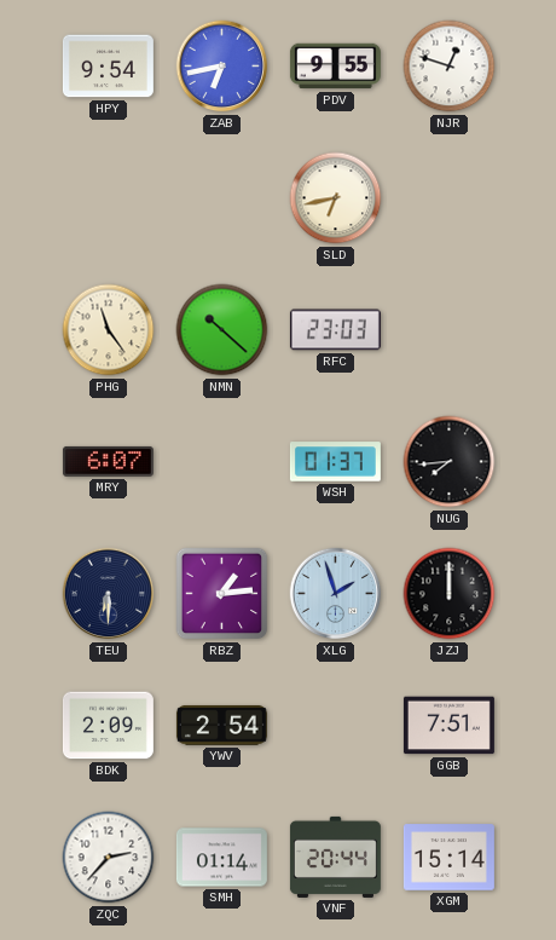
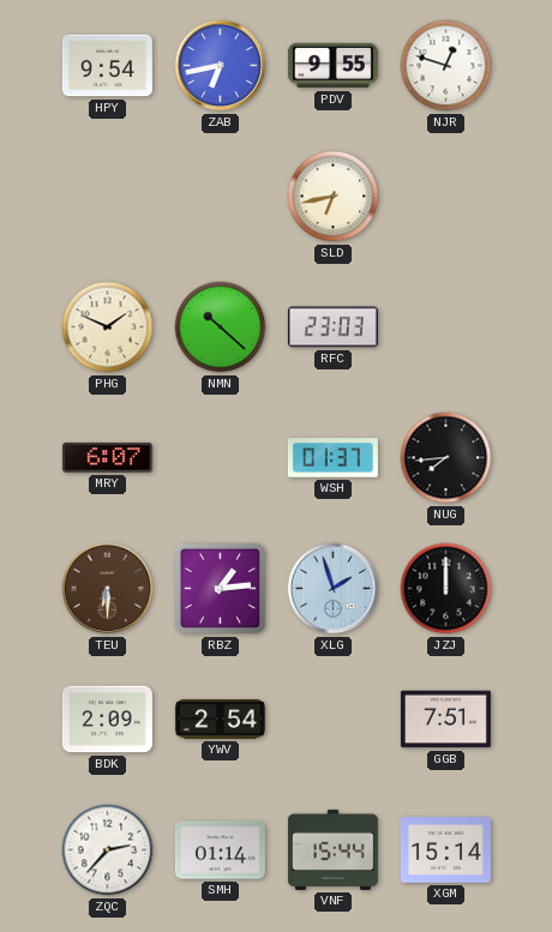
PHG: 11:24 -> 1:49
TEU dial: navy -> brown
VNF: 20:44 -> 15:44
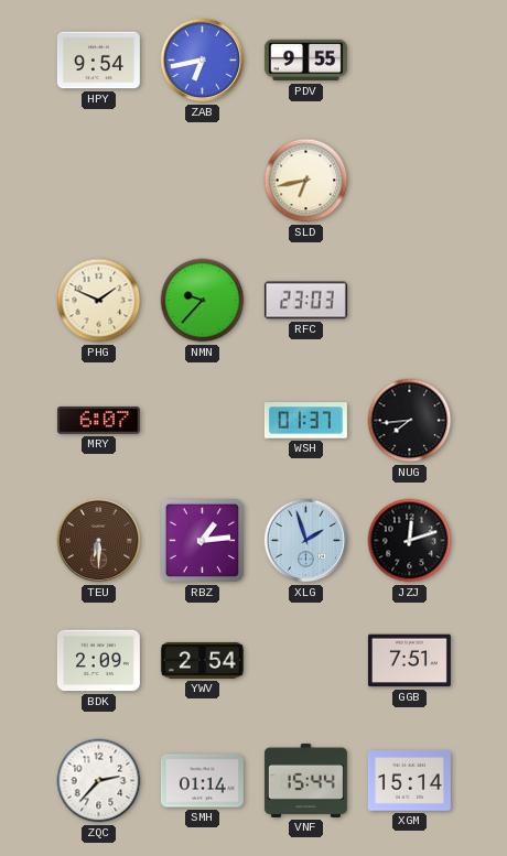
NJR: 12:48 -> none
NMN: 10:22 -> 9:37
JZJ: 12:00 -> 12:12
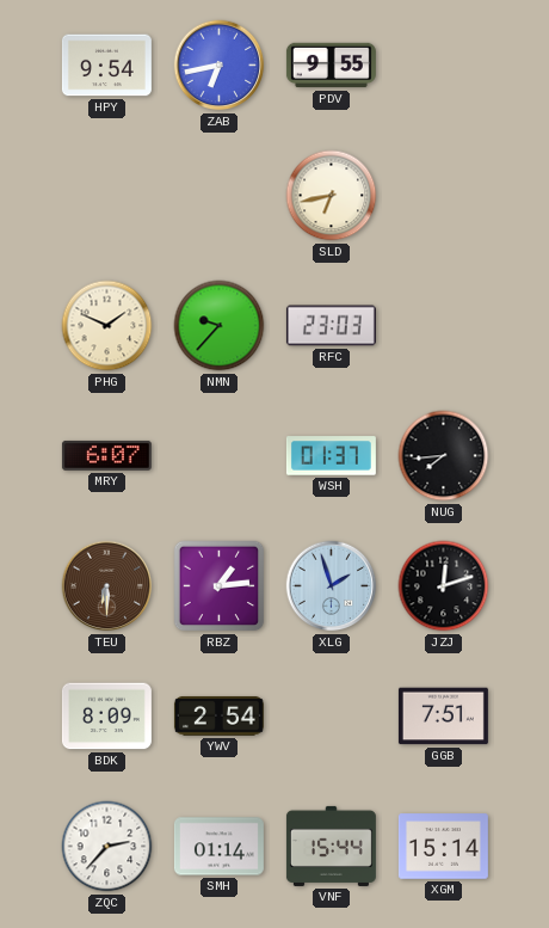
BDK: 2:09 -> 8:09
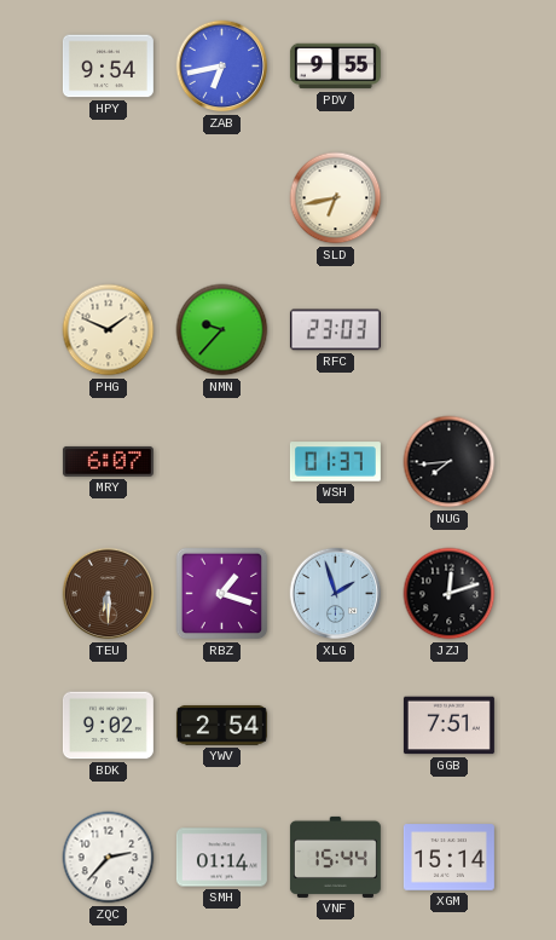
RBZ: 1:14 -> 1:18
BDK: 8:09 -> 9:02
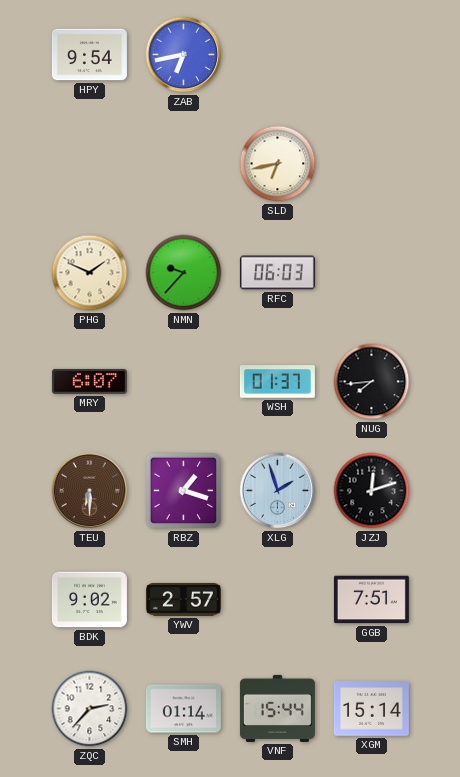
PDV: 9:55 -> none
RFC: 23:03 -> 06:03
YWV: 2:54 -> 2:57
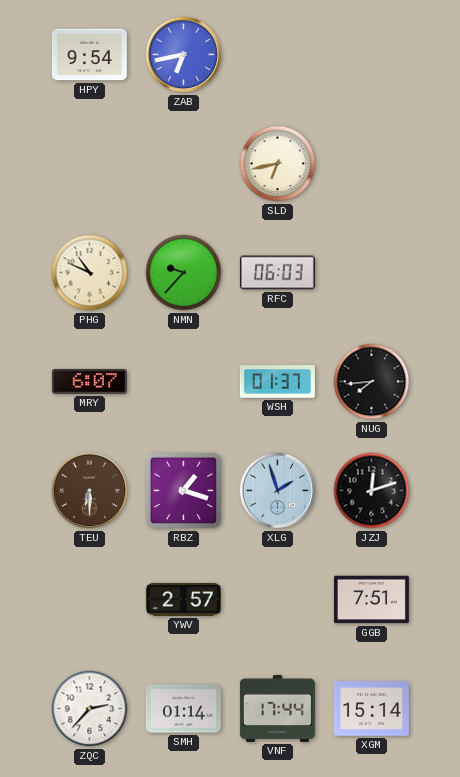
PHG: 1:49 -> 10:49
BDK: 9:02 -> none
VNF: 15:44 -> 17:44
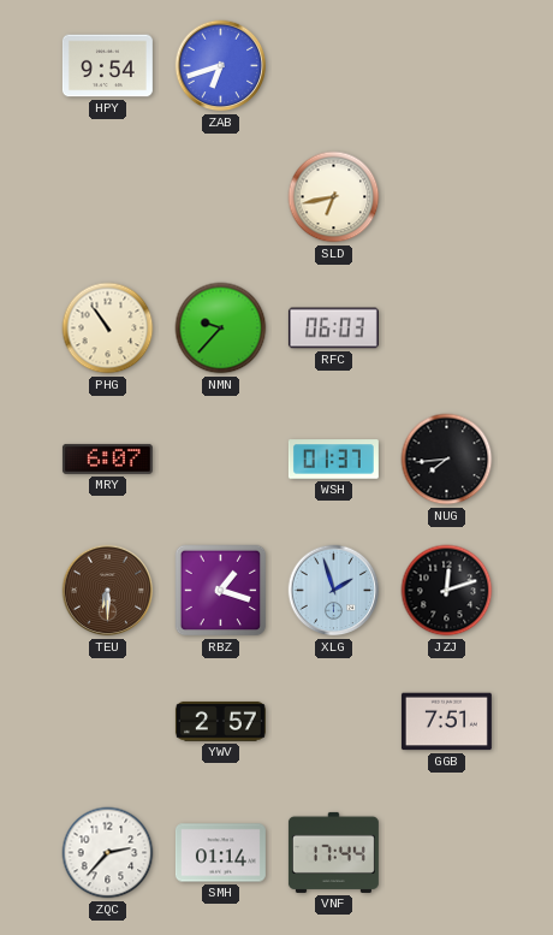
ZAB: 6:43 -> 6:42
PHG: 10:49 -> 10:54
XGM: 15:14 -> none
